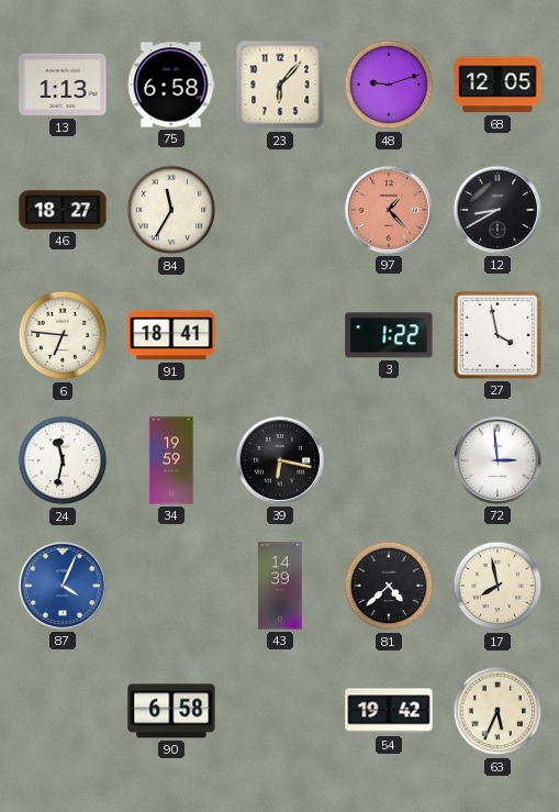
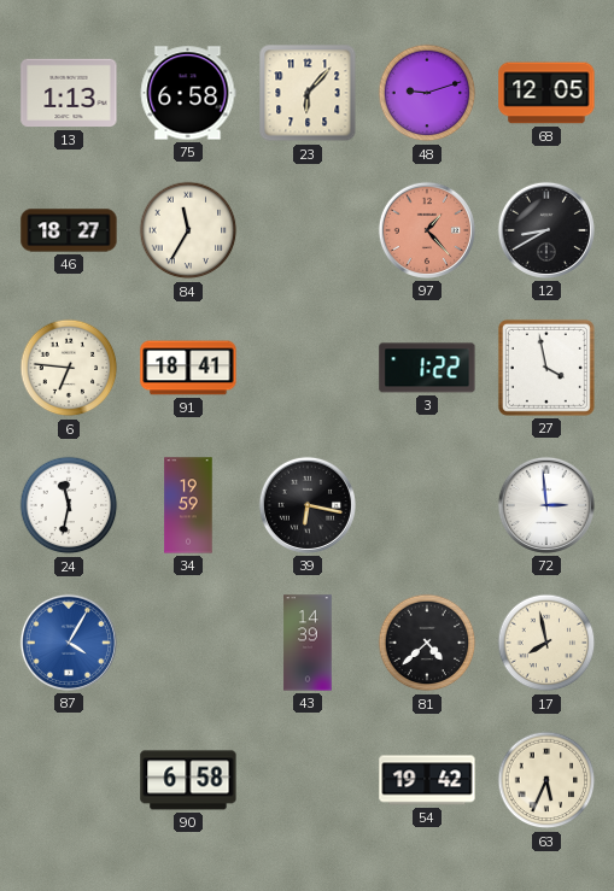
87: 4:04 -> 4:05
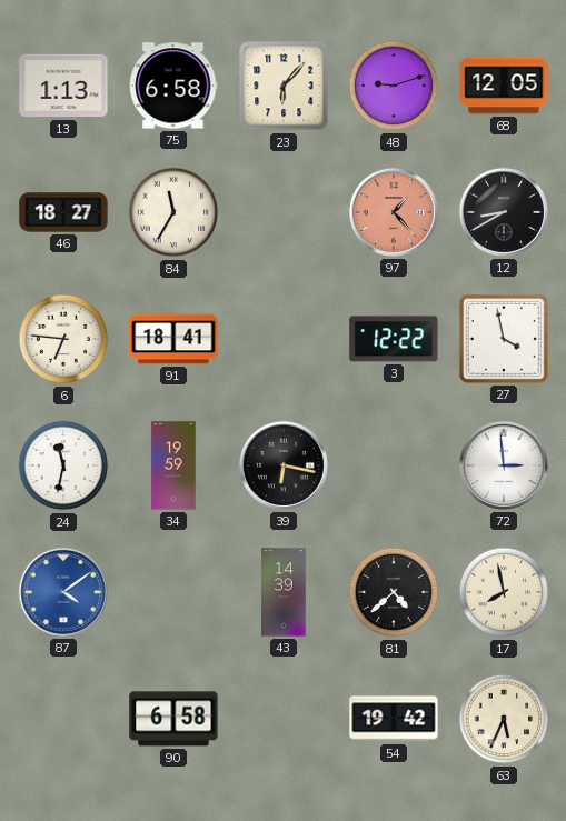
3: 1:22 -> 12:22
87: 4:05 -> 4:09
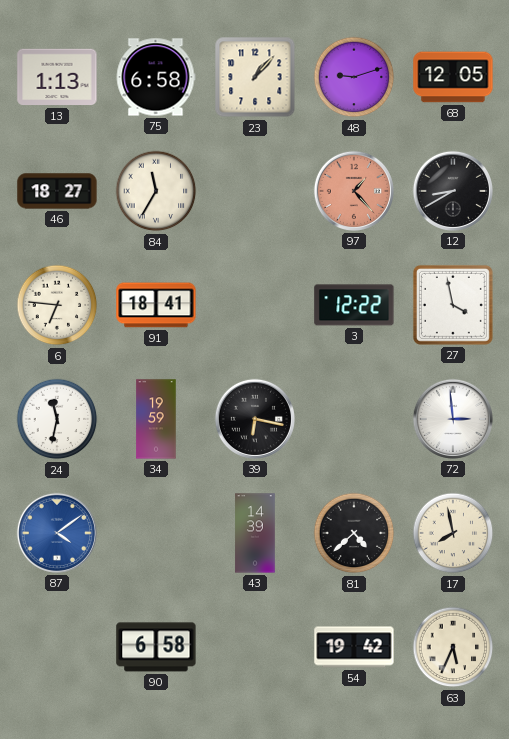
23: 6:07 -> 1:07
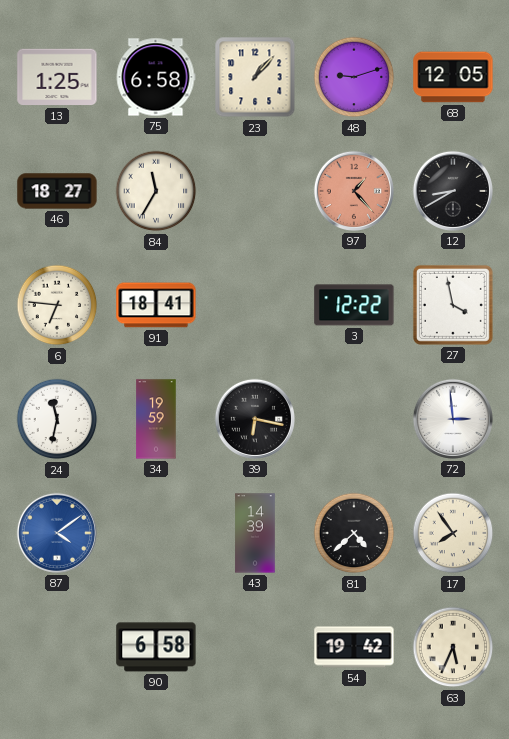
13: 1:13 -> 1:25
17: 7:58 -> 7:54
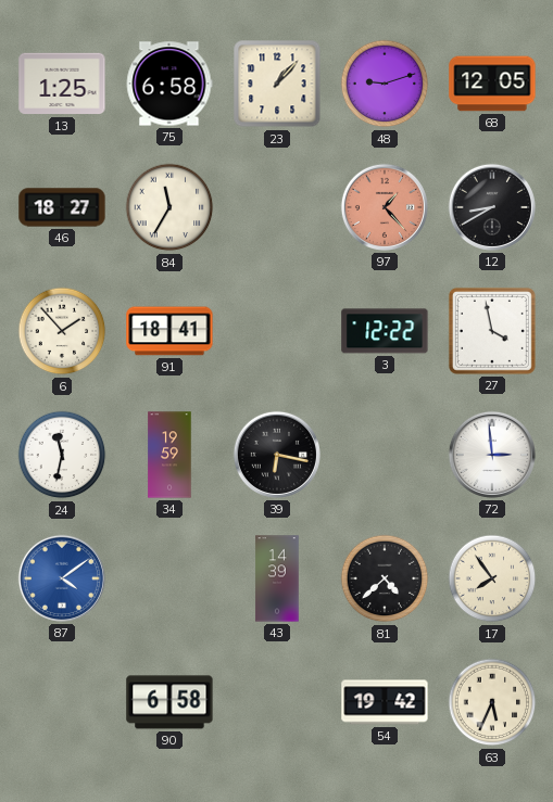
6: 6:46 -> 1:53
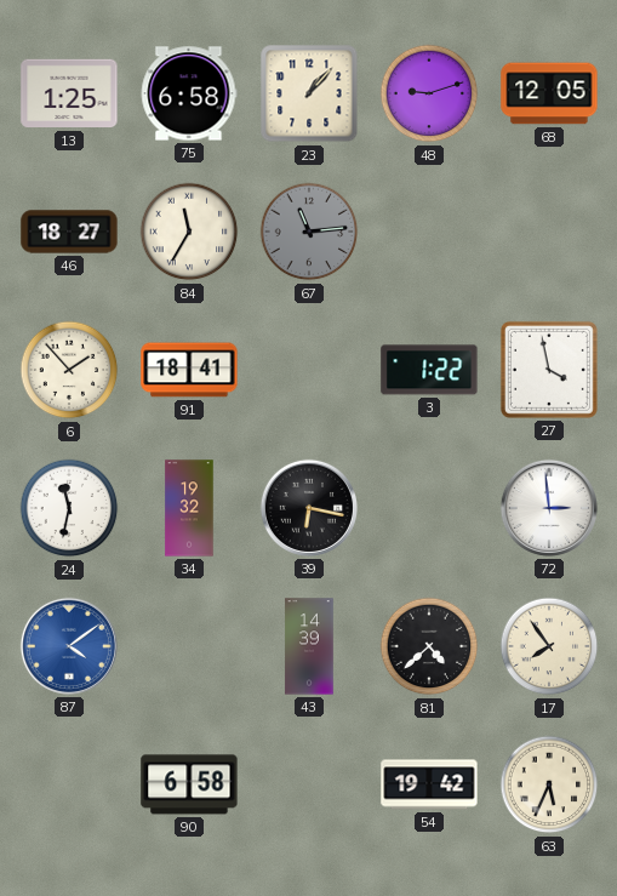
67: none -> 11:14
97: 1:23 -> none
12: 8:40 -> none
3: 12:22 -> 1:22
34: 19:59 -> 19:32
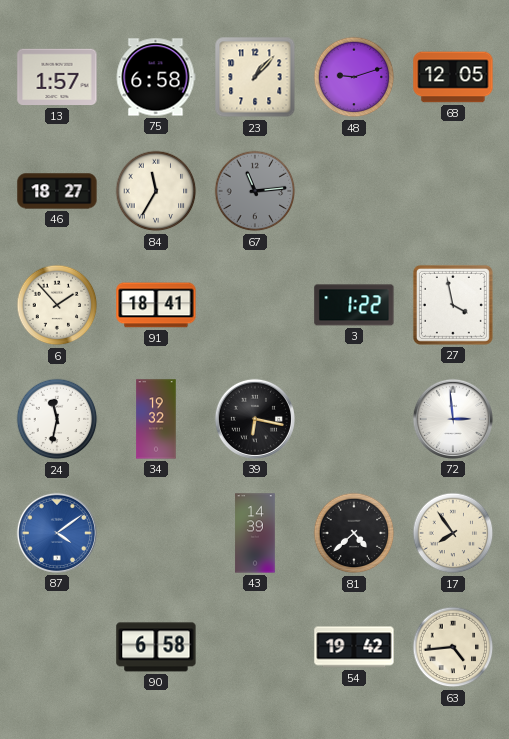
13: 1:25 -> 1:57
63: 5:34 -> 4:44
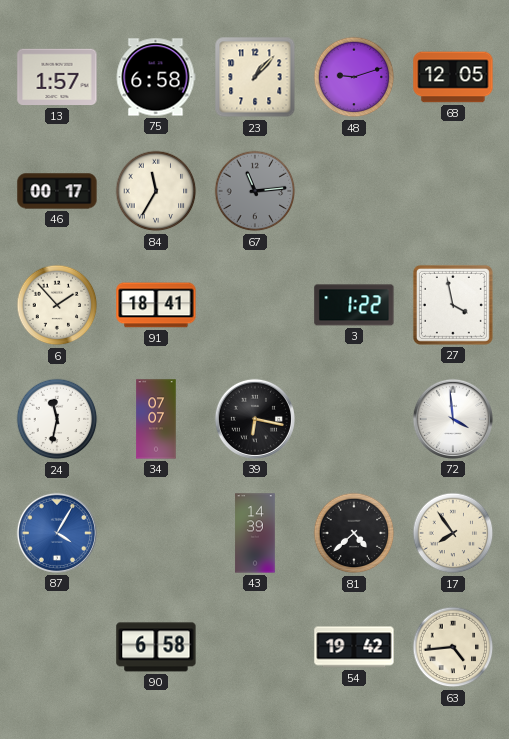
46: 18:27 -> 00:17
34: 19:32 -> 07:07
72: 2:59 -> 3:59
87: 4:09 -> 4:05
